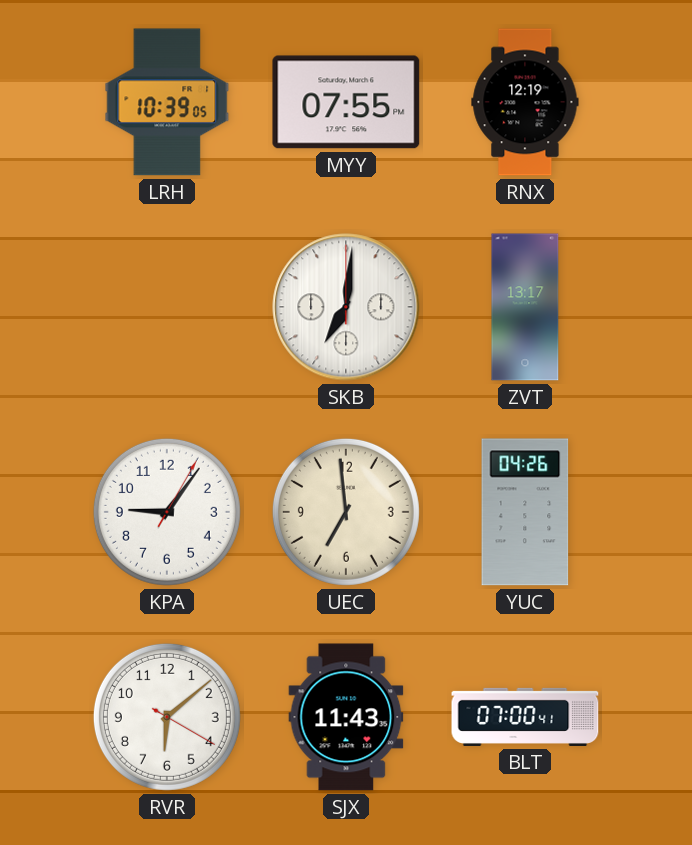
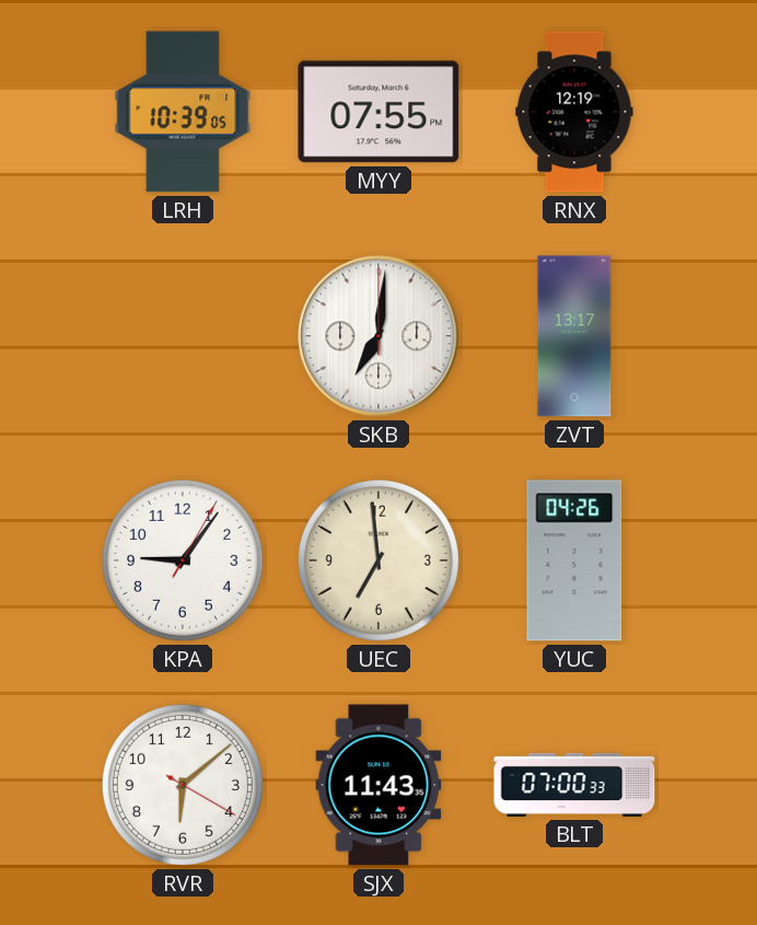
BLT: 07:00:41 -> 07:00:33
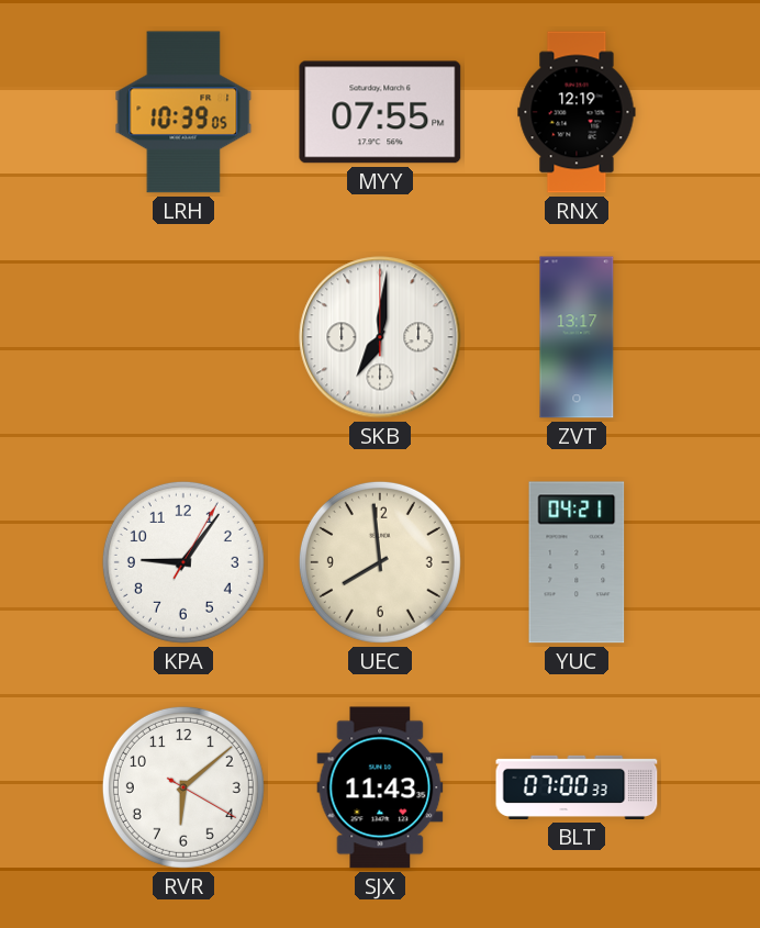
UEC: 6:59 -> 7:59
YUC: 04:26 -> 04:21
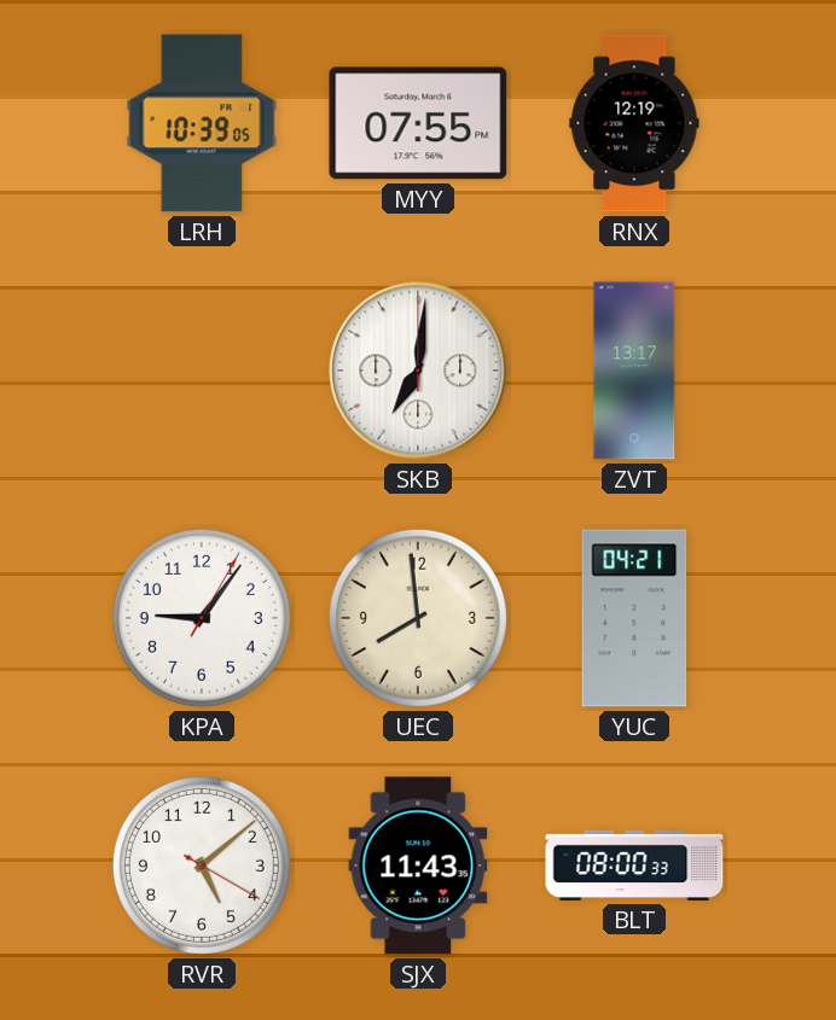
RVR: 6:08 -> 5:08
BLT: 07:00 -> 08:00
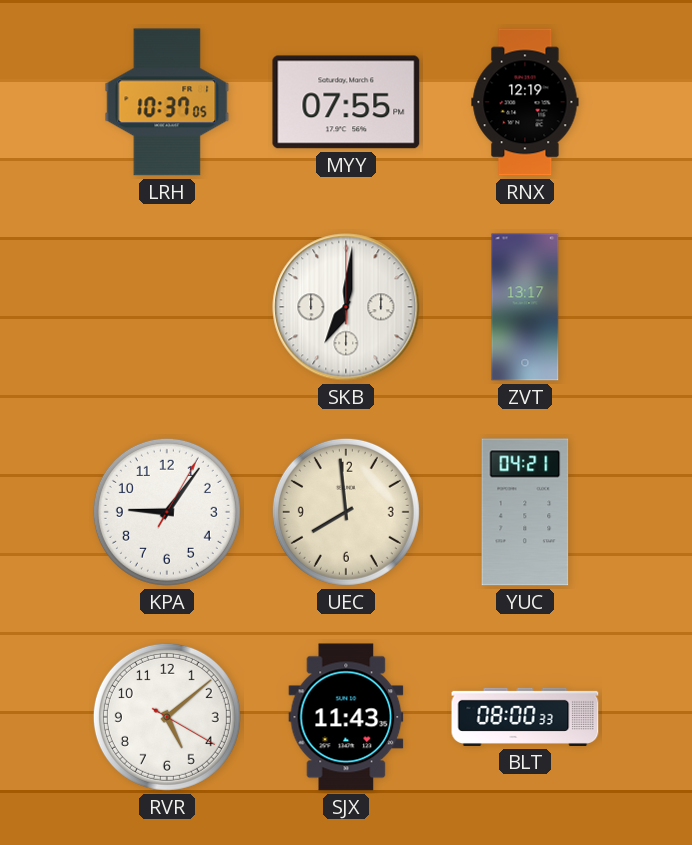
LRH: 10:39 -> 10:37
